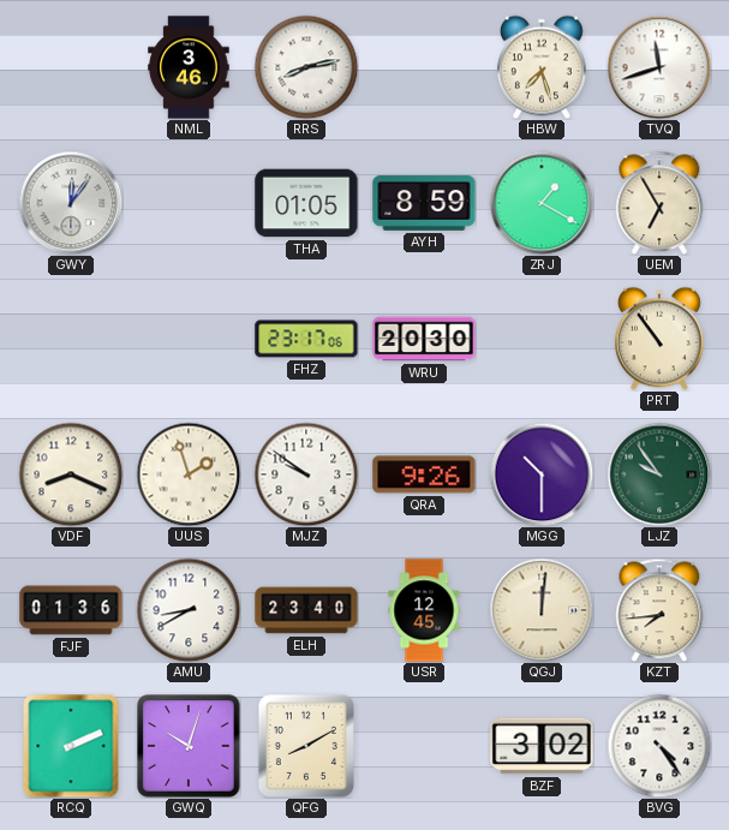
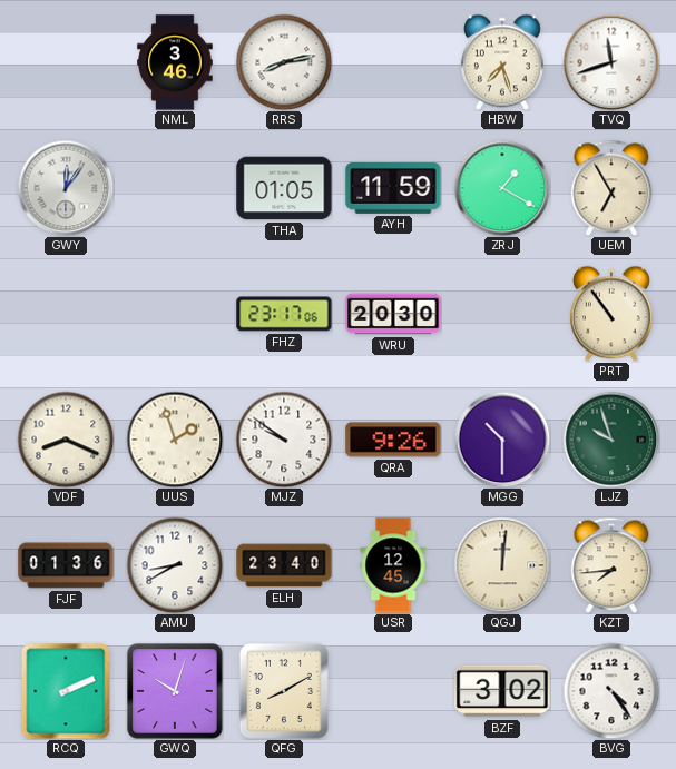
AYH: 8:59 -> 11:59
LJZ: 9:54 -> 9:57
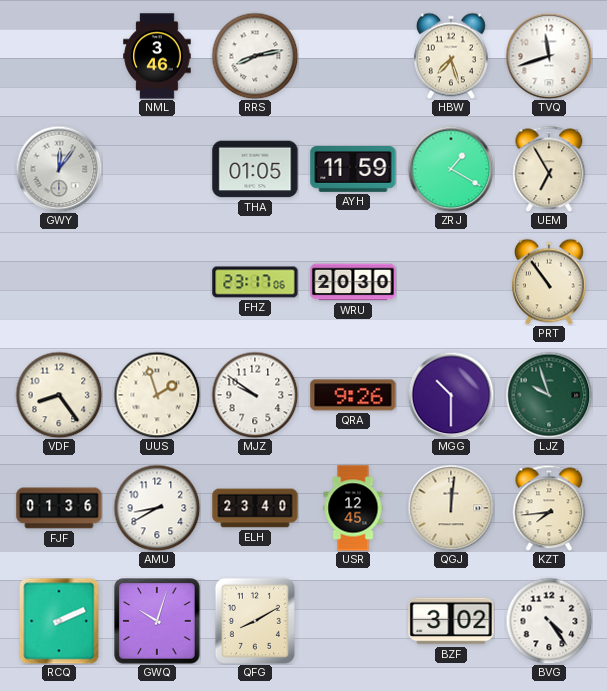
VDF: 8:19 -> 8:24
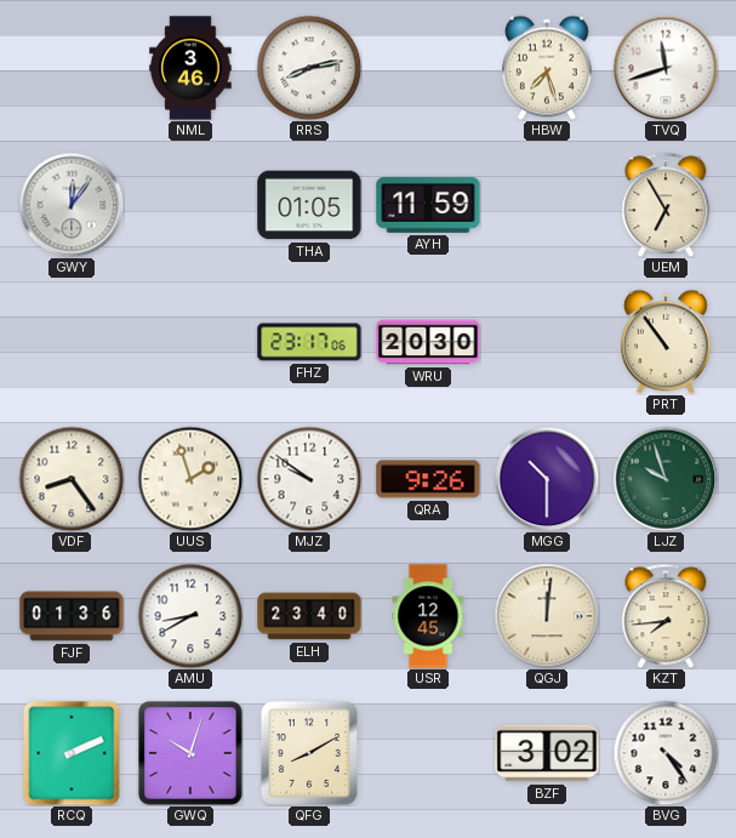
ZRJ: 1:20 -> none
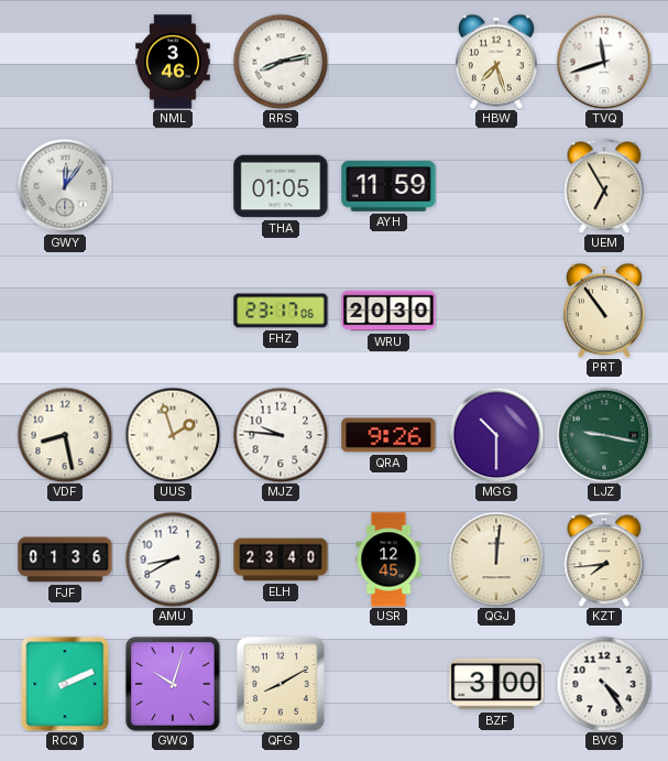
VDF: 8:24 -> 8:28
MJZ: 9:51 -> 9:46
LJZ: 9:57 -> 9:17
BZF: 3:02 -> 3:00
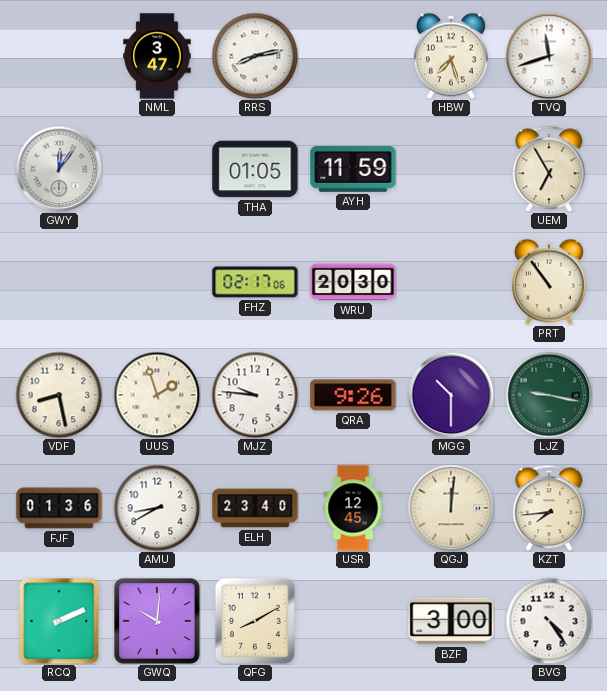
NML: 3:46 -> 3:47
FHZ: 23:17 -> 02:17
GWQ: 10:03 -> 10:01
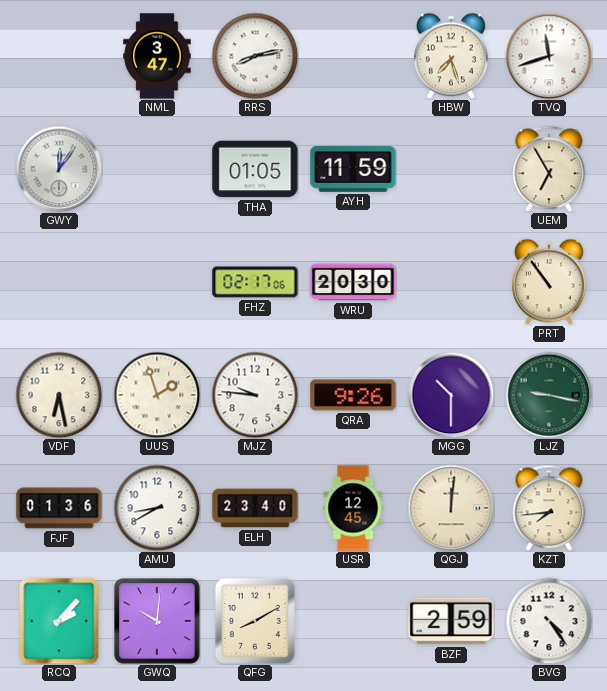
VDF: 8:28 -> 6:28
RCQ: 2:11 -> 2:07
BZF: 3:00 -> 2:59
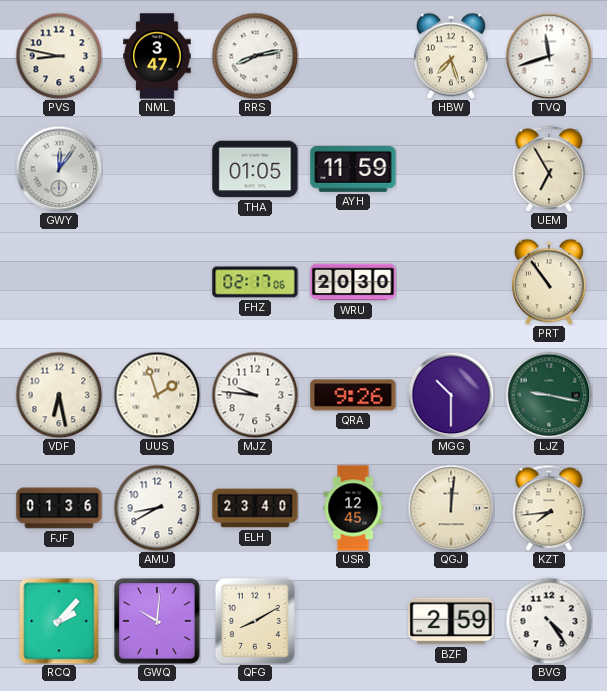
PVS: none -> 8:47
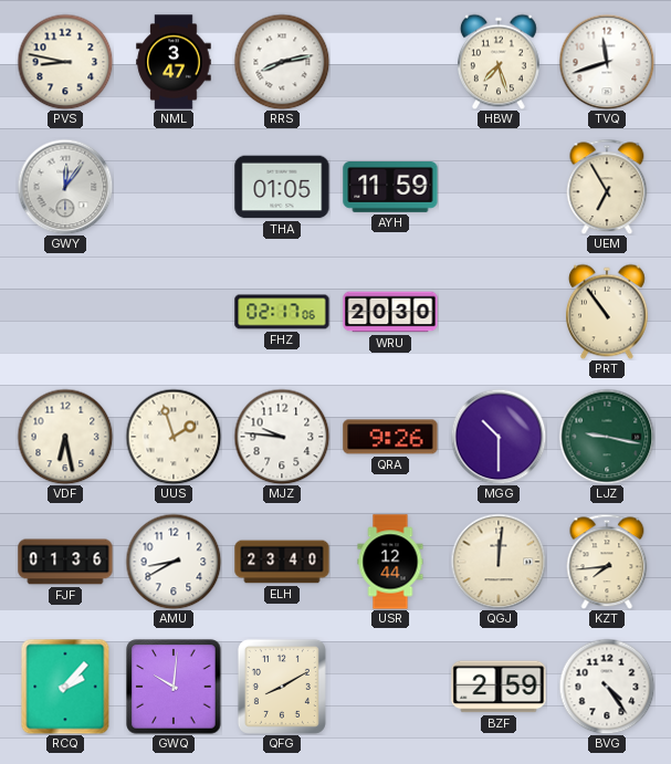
USR: 12:45 -> 12:44
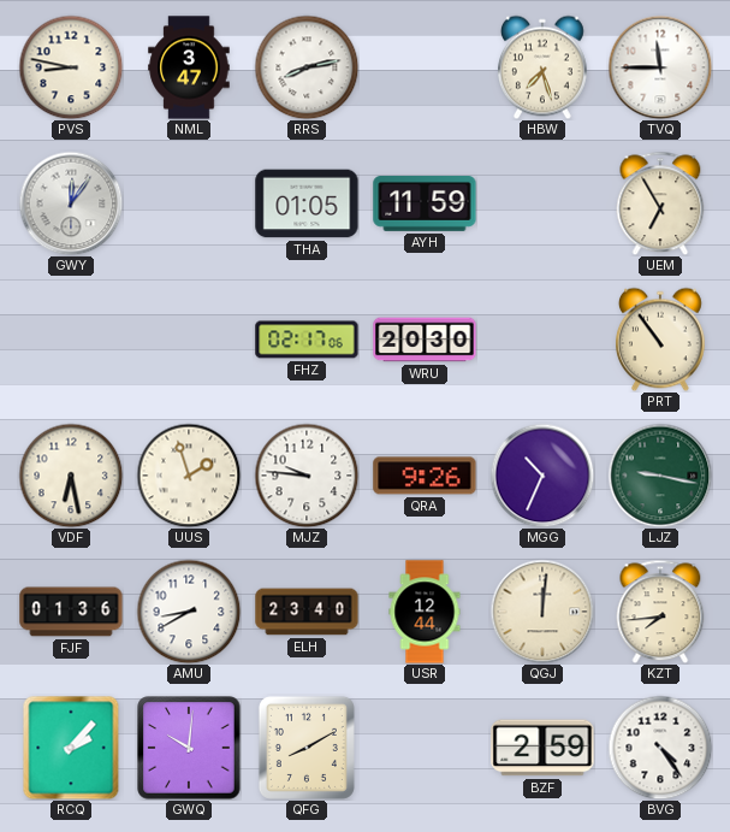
TVQ: 11:42 -> 11:45
MGG: 10:30 -> 10:34
